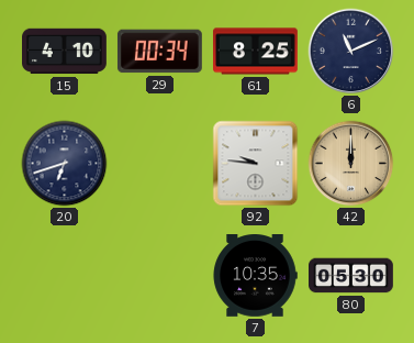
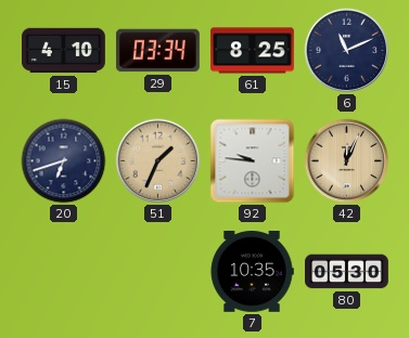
29: 00:34 -> 03:34
51: none -> 1:34
42: 12:00 -> 12:04
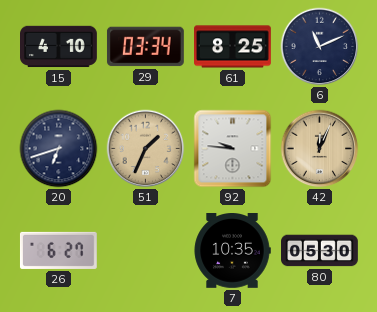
26: none -> 6:27
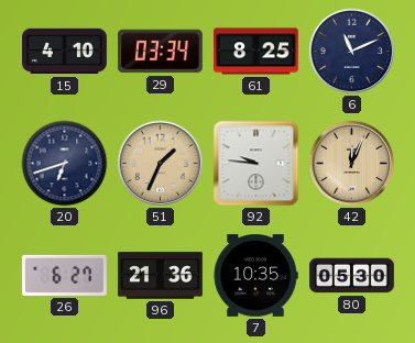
96: none -> 21:36
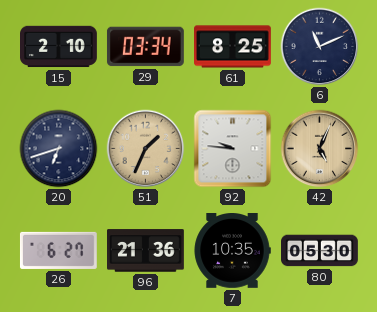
15: 4:10 -> 2:10
42: 12:04 -> 5:04
